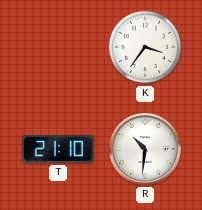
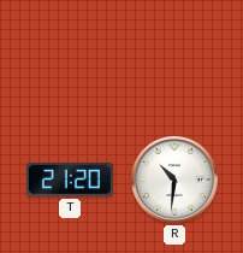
K: 3:36 -> none
T: 21:10 -> 21:20
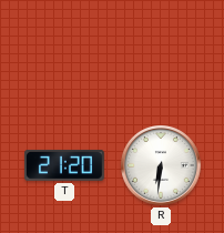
R: 10:31 -> 6:31
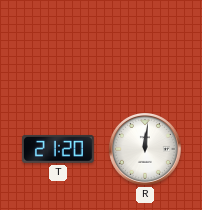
R: 6:31 -> 12:01
